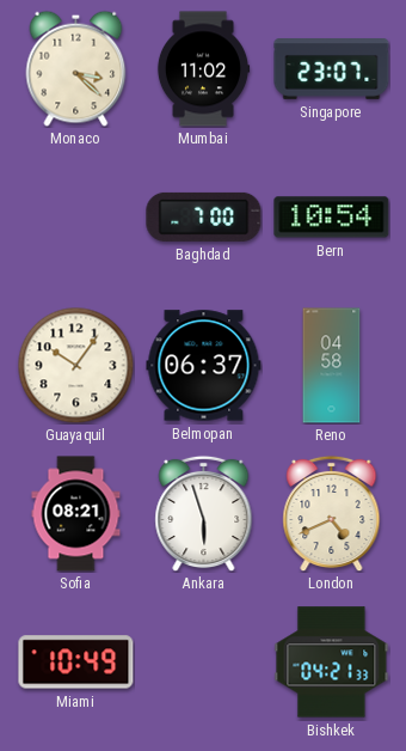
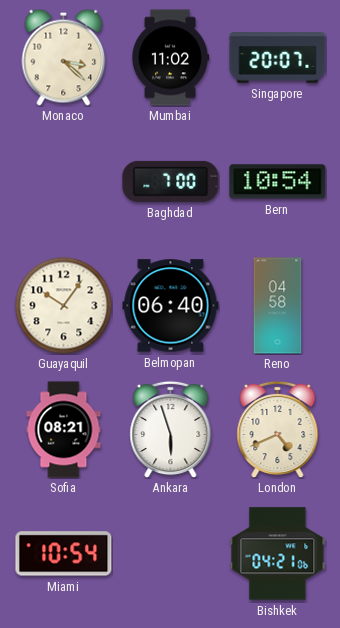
Singapore: 23:07 -> 20:07
Belmopan: 06:37 -> 06:40
Miami: 10:49 -> 10:54
Bishkek: 04:21:33 -> 04:21:06
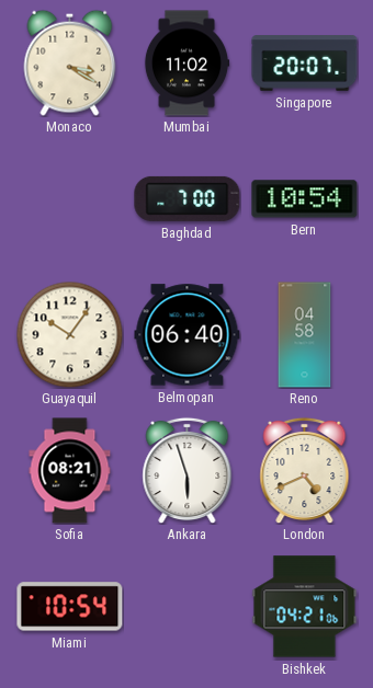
Monaco: 3:22 -> 3:20
